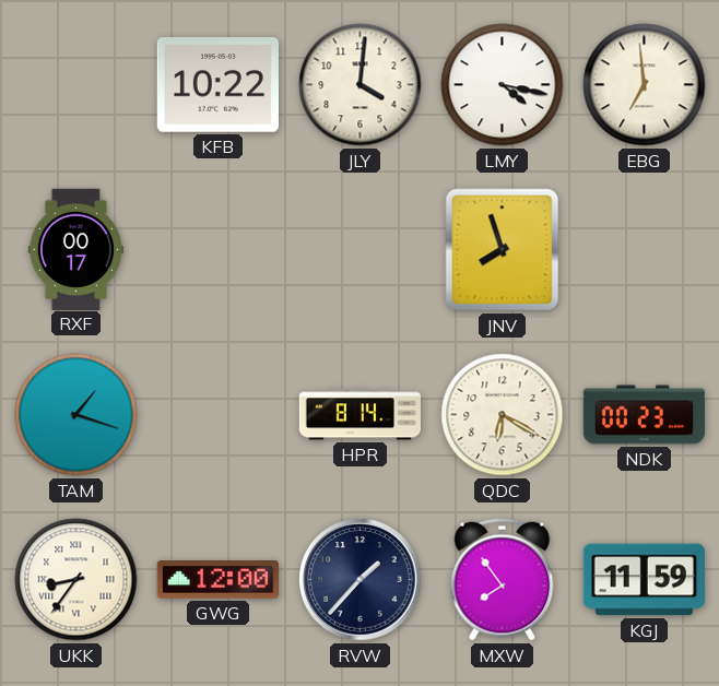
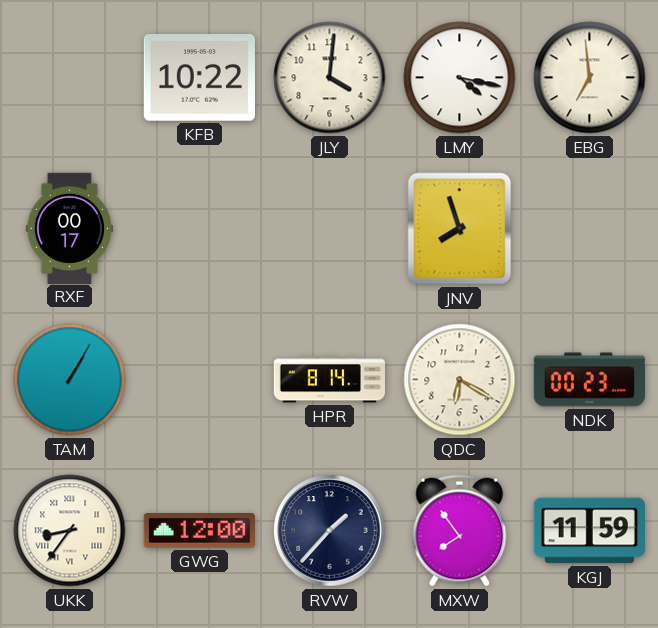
TAM: 1:18 -> 1:05
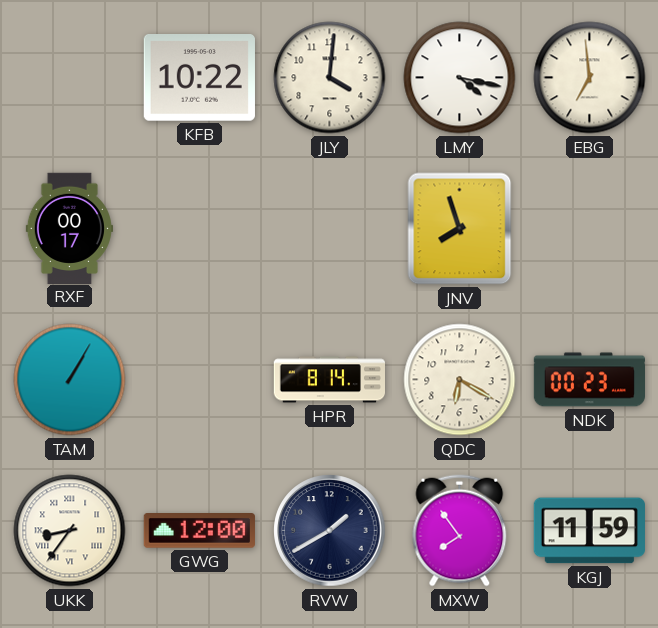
RVW: 1:37 -> 1:40
